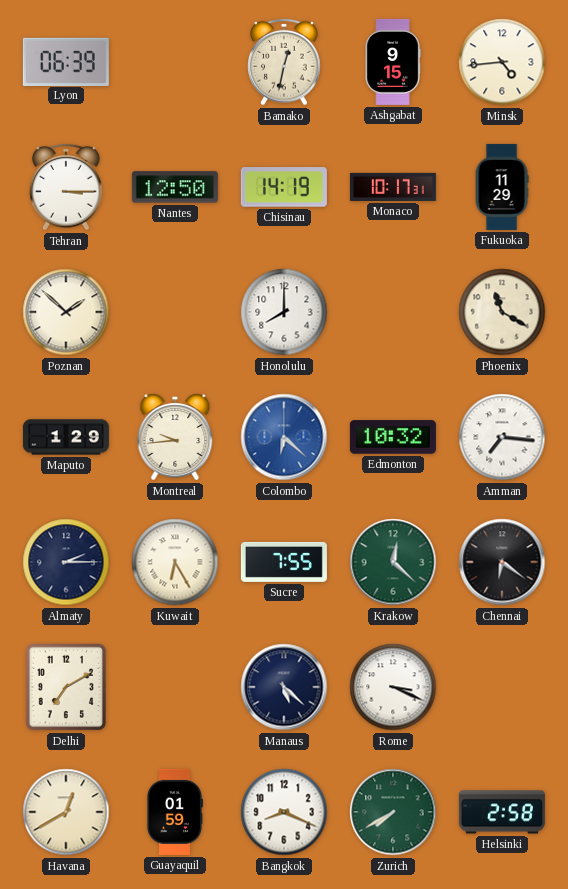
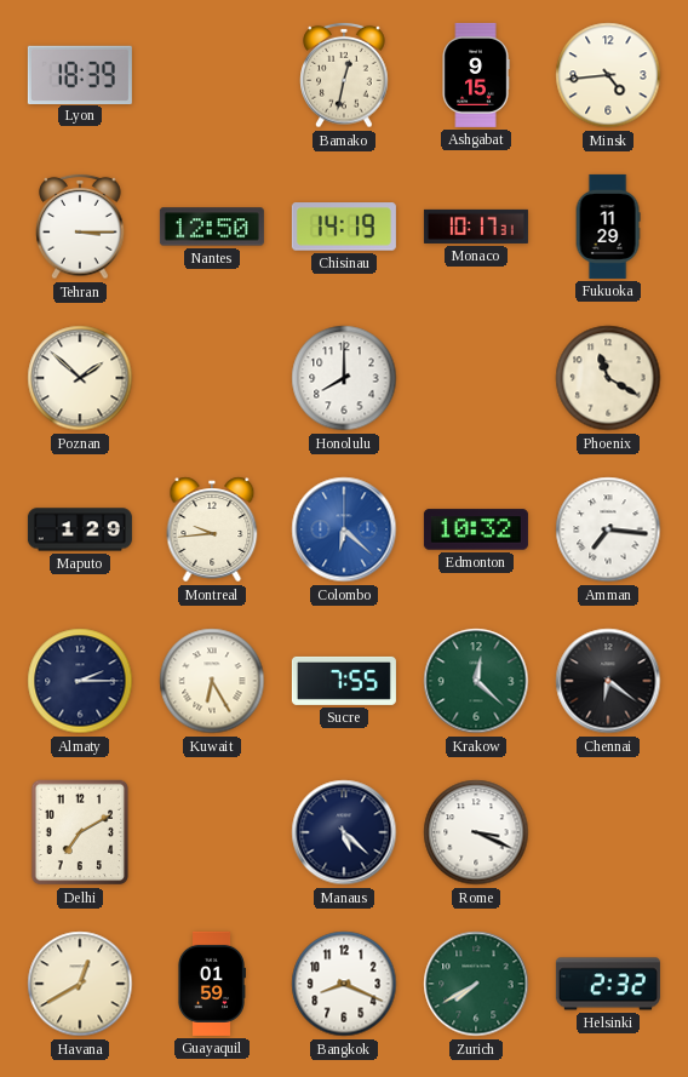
Lyon: 06:39 -> 18:39
Helsinki: 2:58 -> 2:32
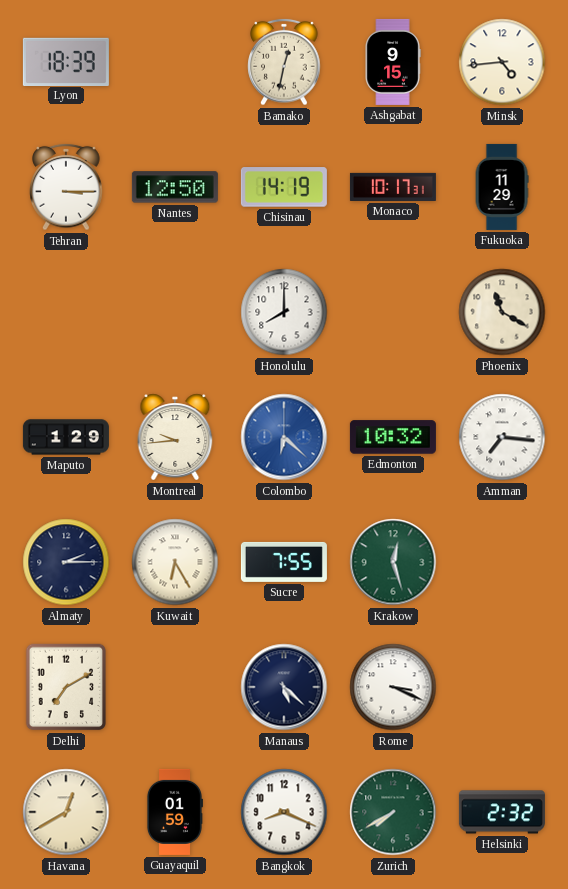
Poznan: 1:52 -> none
Krakow: 12:22 -> 12:27
Chennai: 6:21 -> none
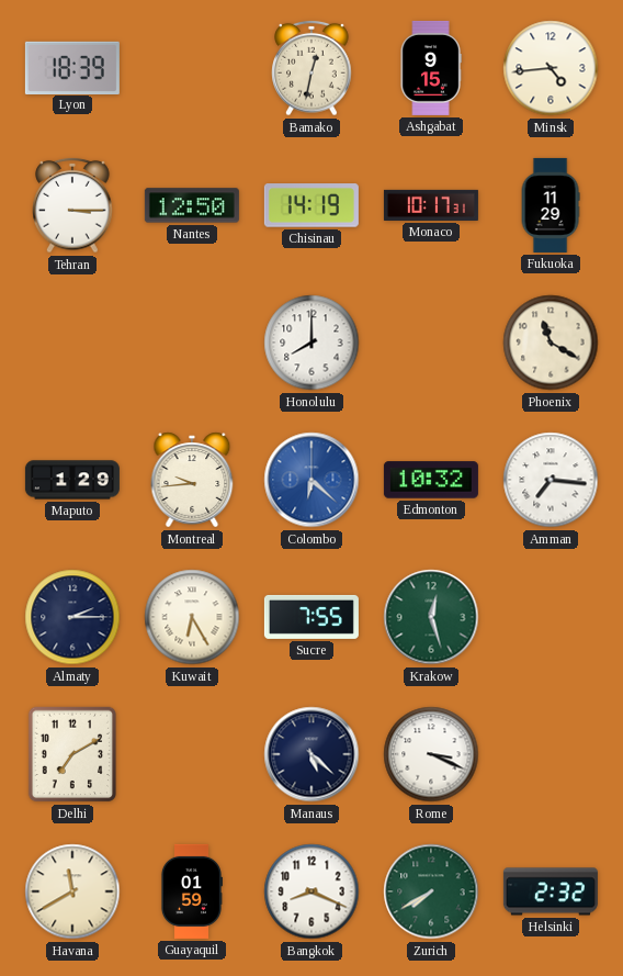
Havana: 12:40 -> 11:40
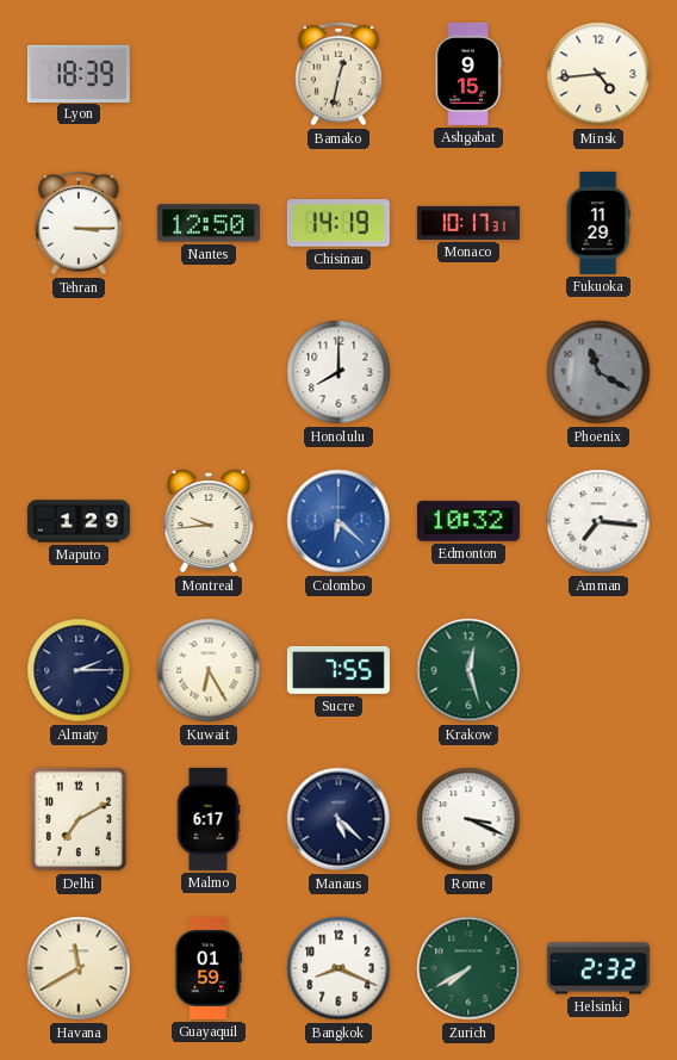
Phoenix dial: cream -> grey
Malmo: none -> 6:17
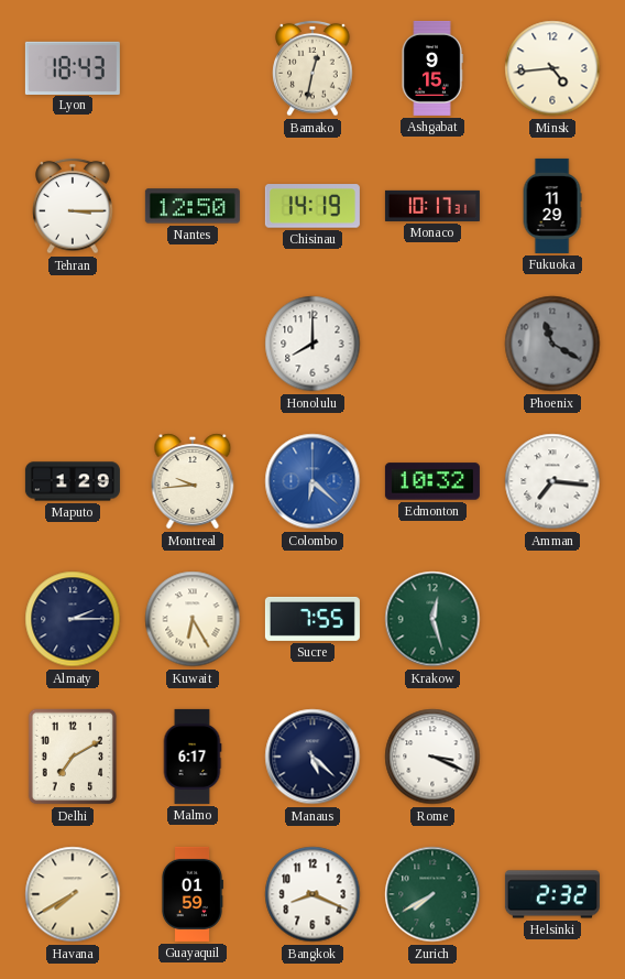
Lyon: 18:39 -> 18:43
Havana: 11:40 -> 7:40
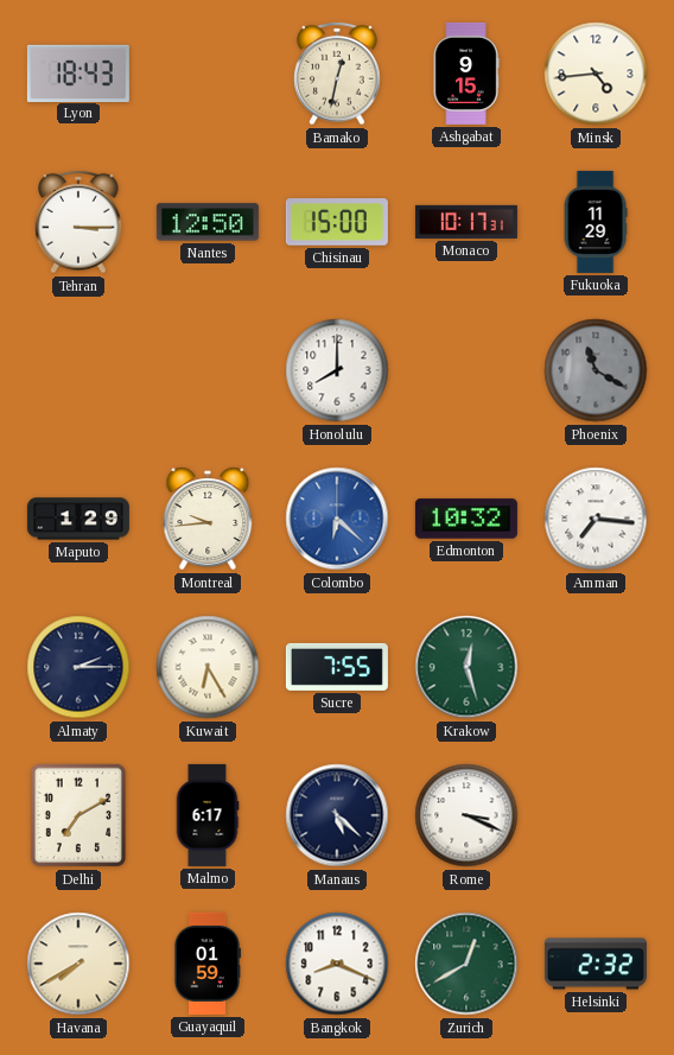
Chisinau: 14:19 -> 15:00
Zurich: 7:40 -> 12:40
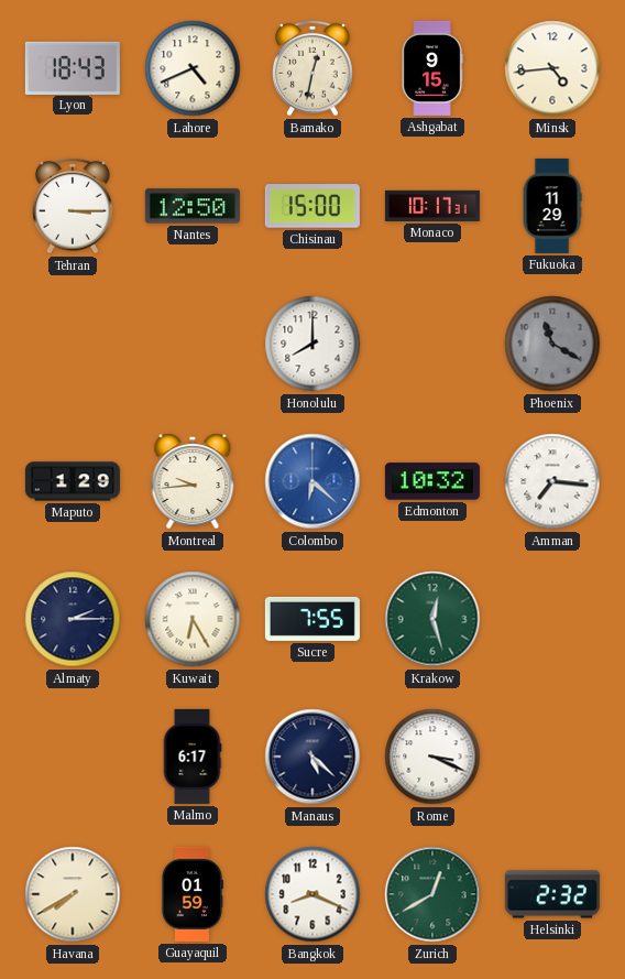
Lahore: none -> 4:41
Delhi: 7:10 -> none
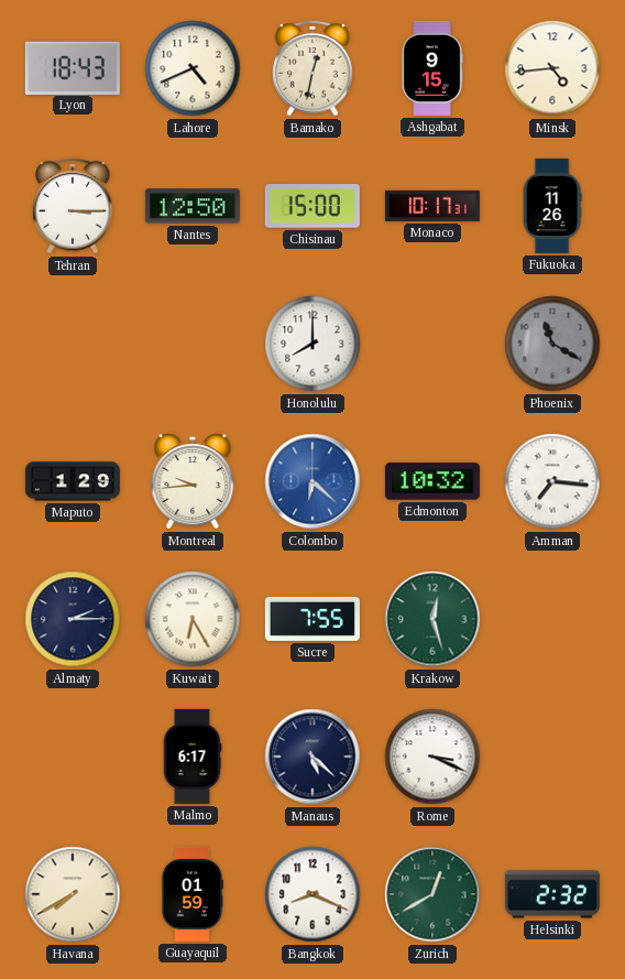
Fukuoka: 11:29 -> 11:26
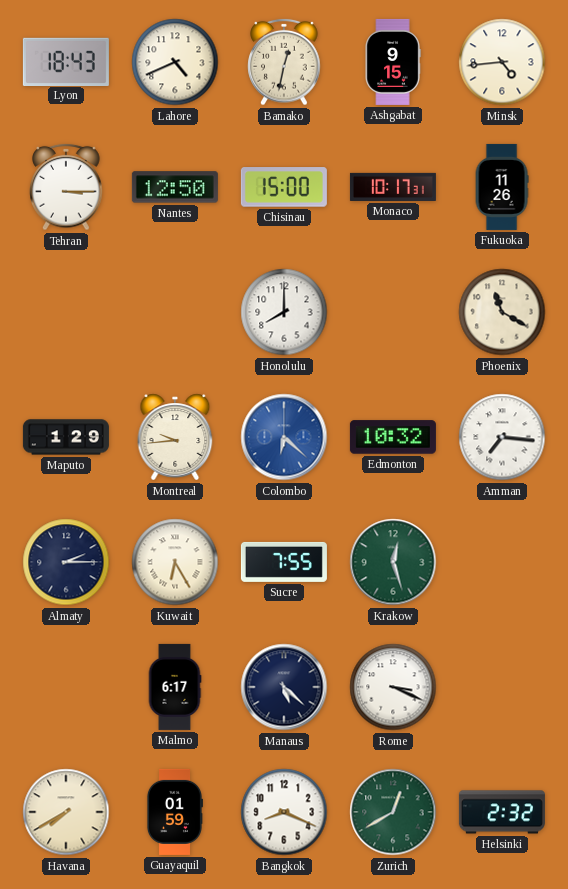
Phoenix dial: grey -> cream
